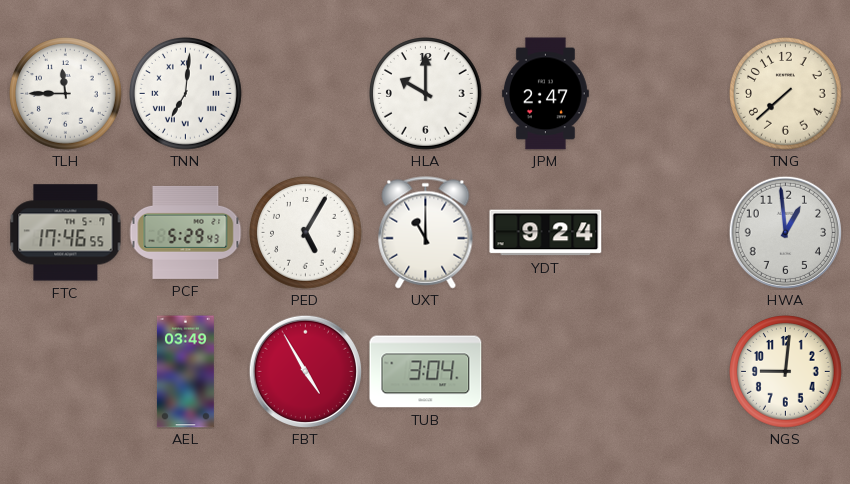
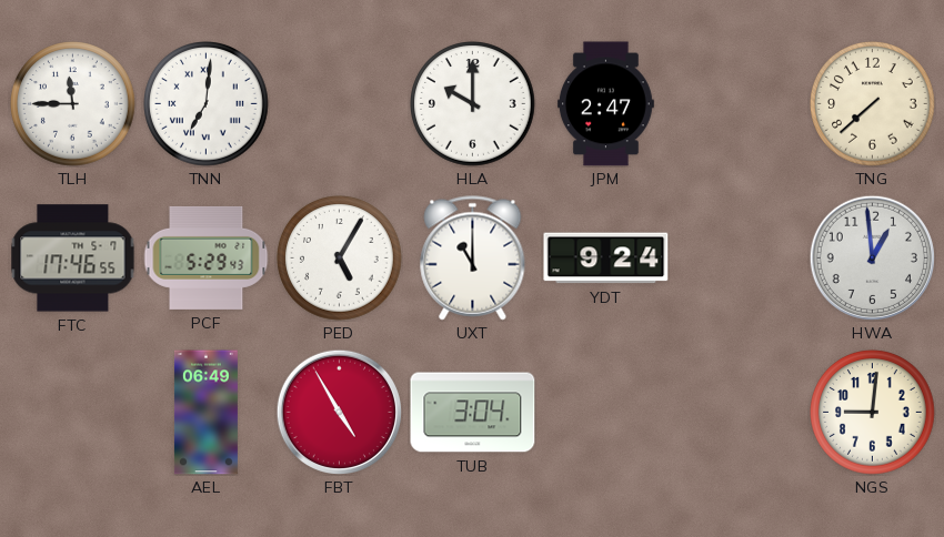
AEL: 03:49 -> 06:49
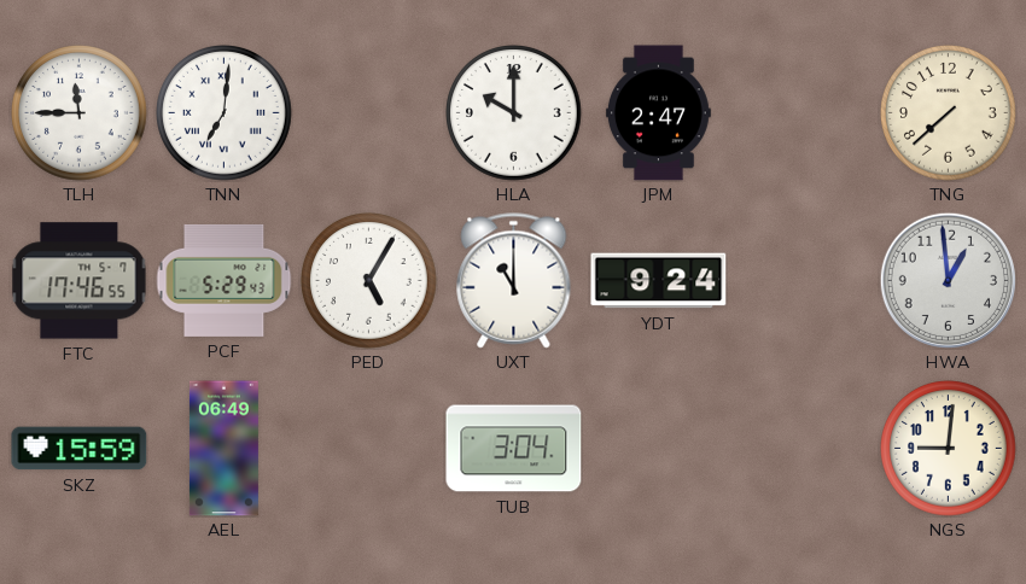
SKZ: none -> 15:59
FBT: 4:55 -> none
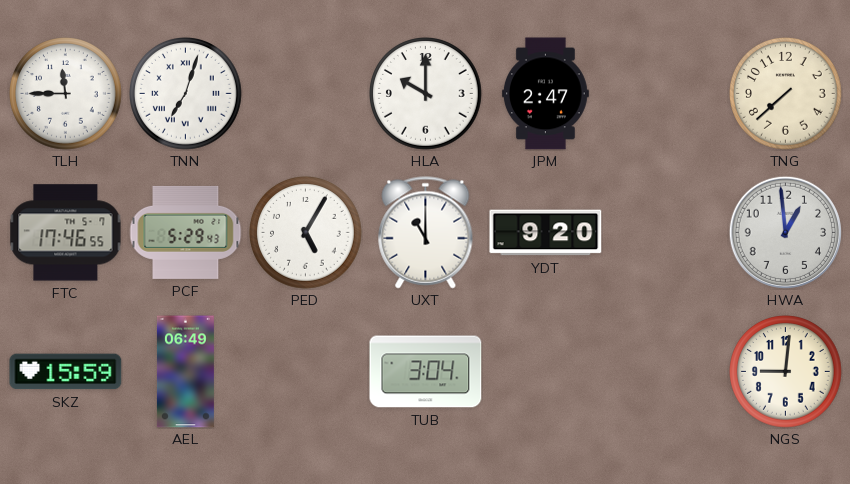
TNN: 7:01 -> 7:03
YDT: 9:24 -> 9:20
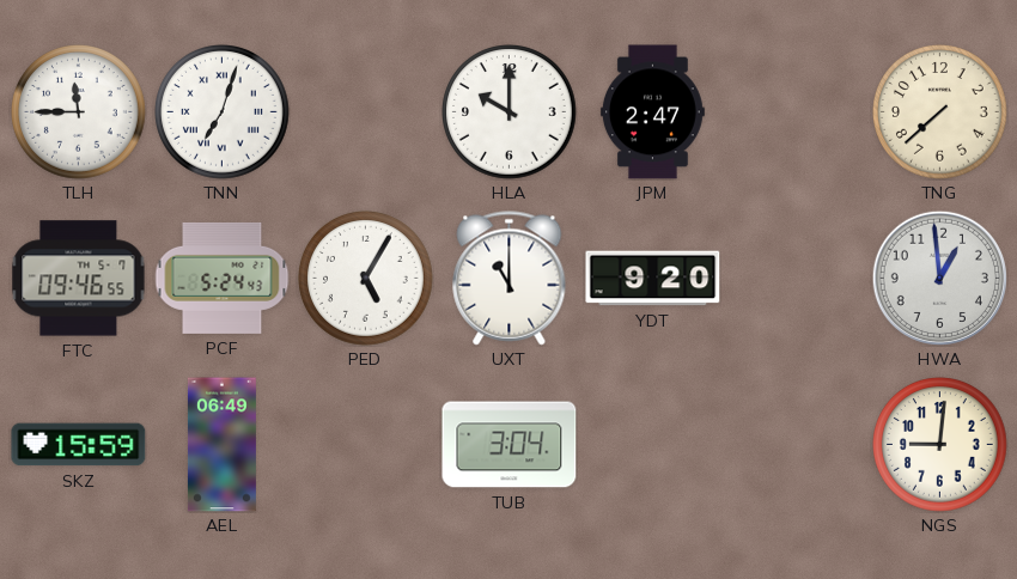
FTC: 17:46 -> 09:46
PCF: 5:29 -> 5:24
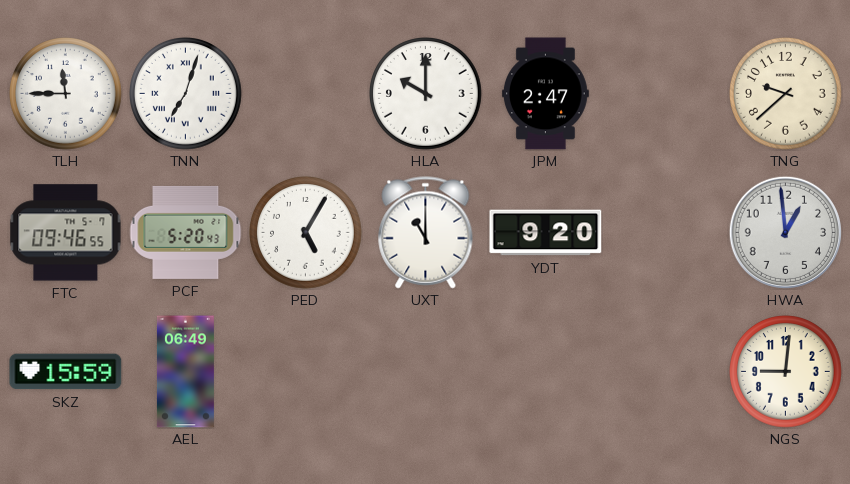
TNG: 7:38 -> 9:38
PCF: 5:24 -> 5:20
TUB: 3:04 -> none
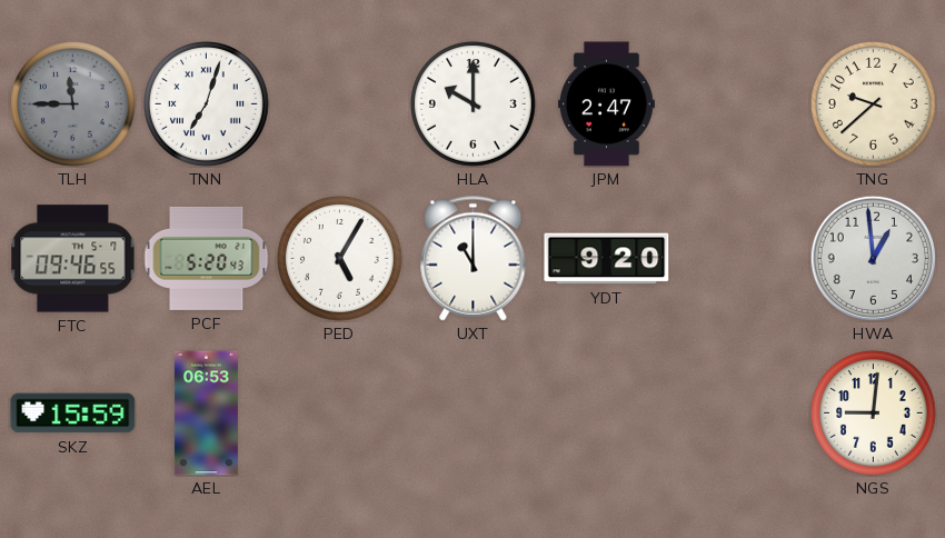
TLH dial: white -> grey
AEL: 06:49 -> 06:53
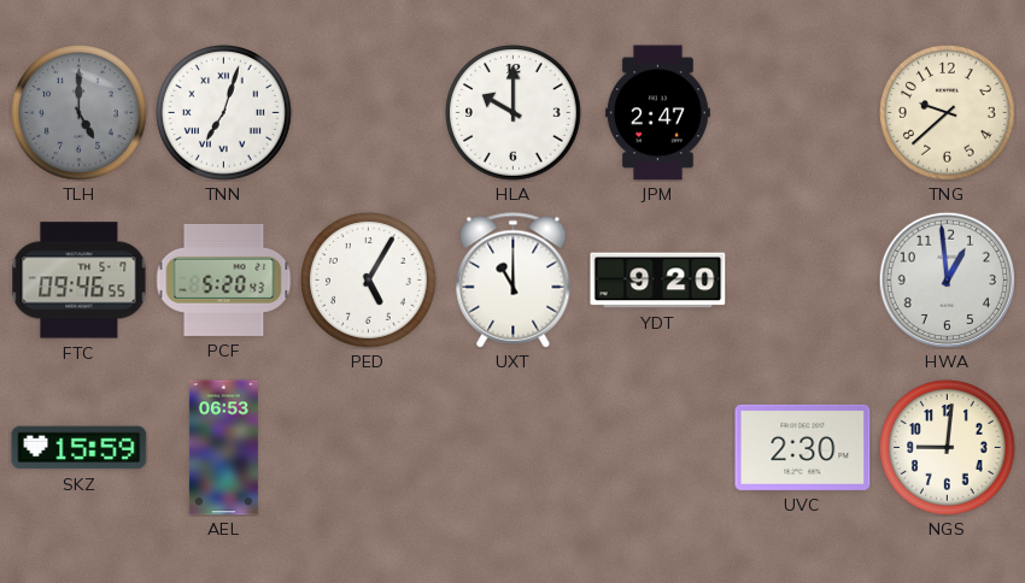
TLH: 11:45 -> 5:00
UVC: none -> 2:30
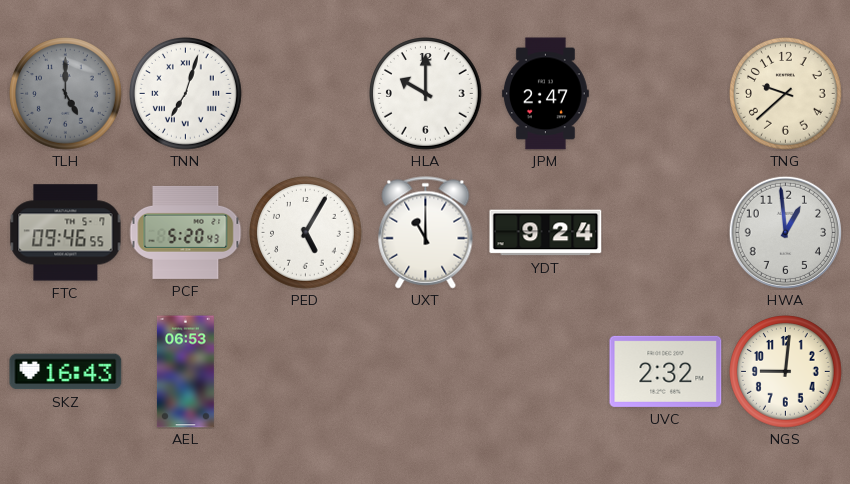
YDT: 9:20 -> 9:24
SKZ: 15:59 -> 16:43
UVC: 2:30 -> 2:32
